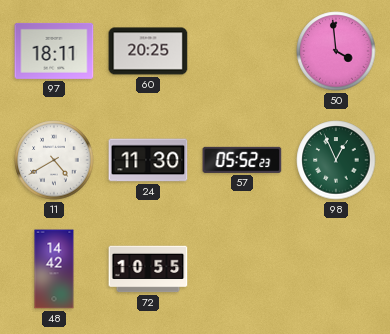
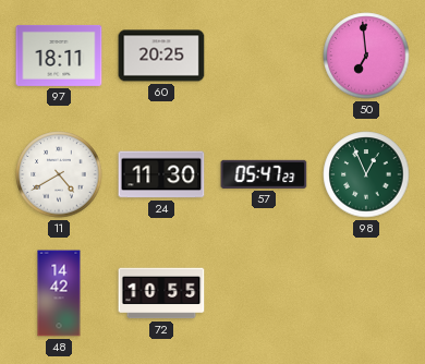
50: 3:59 -> 6:59
57: 05:52 -> 05:47
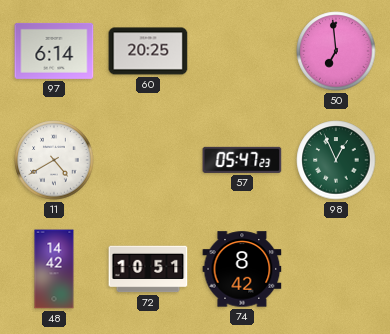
97: 18:11 -> 6:14
24: 11:30 -> none
72: 10:55 -> 10:51
74: none -> 8:42
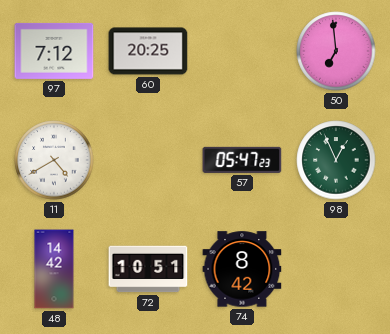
97: 6:14 -> 7:12
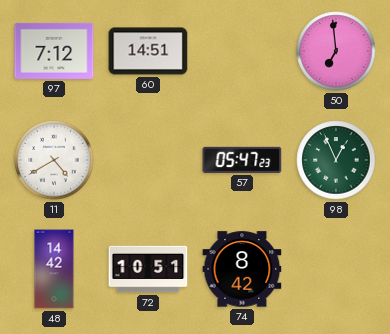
60: 20:25 -> 14:51
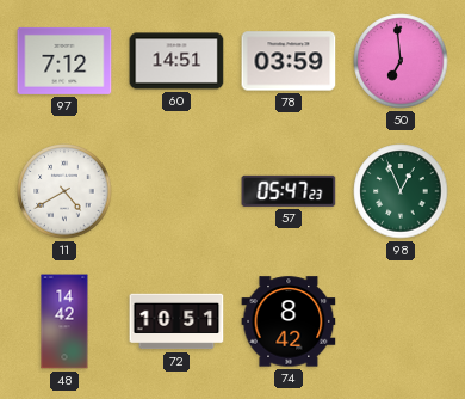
78: none -> 03:59
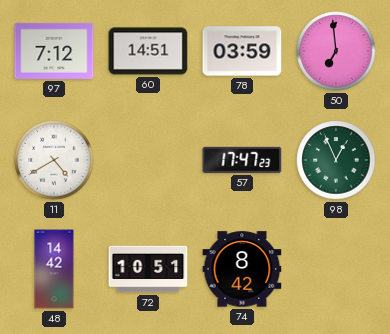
57: 05:47 -> 17:47
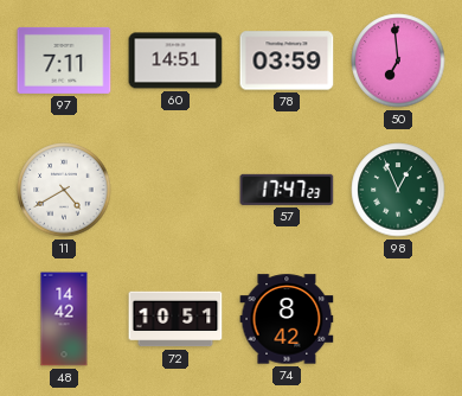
97: 7:12 -> 7:11
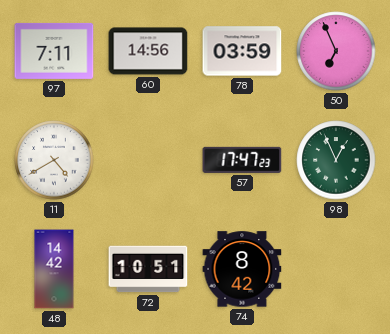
60: 14:51 -> 14:56
50: 6:59 -> 6:56
